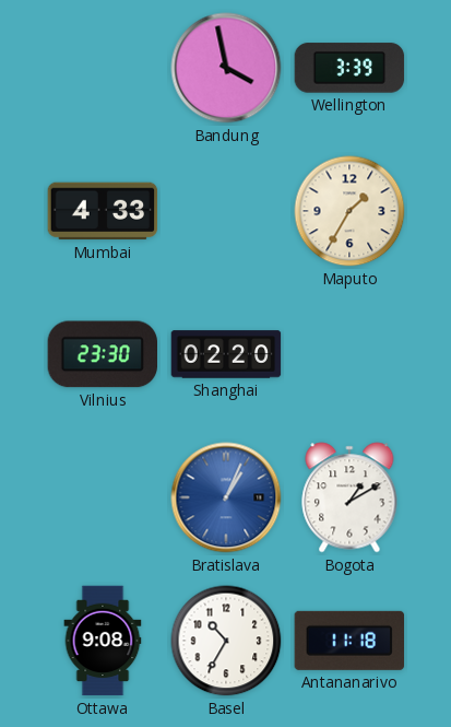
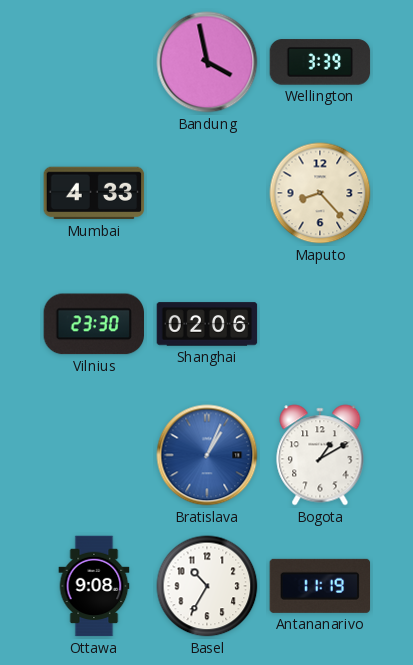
Maputo: 1:35 -> 8:23
Shanghai: 02:20 -> 02:06
Antananarivo: 11:18 -> 11:19
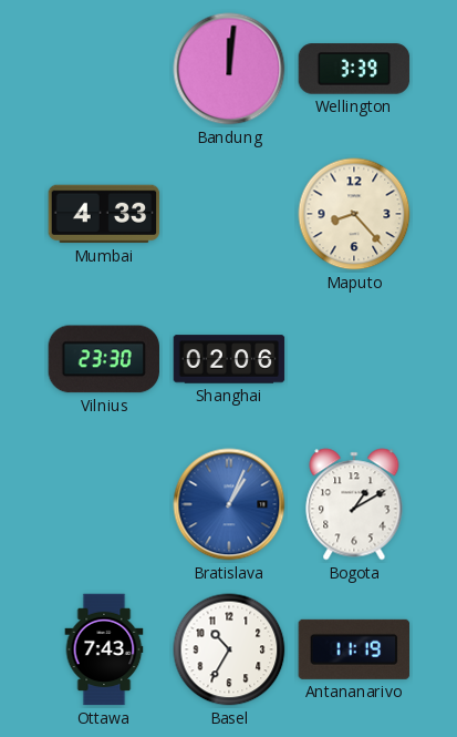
Bandung: 3:58 -> 12:01
Ottawa: 9:08 -> 7:43
